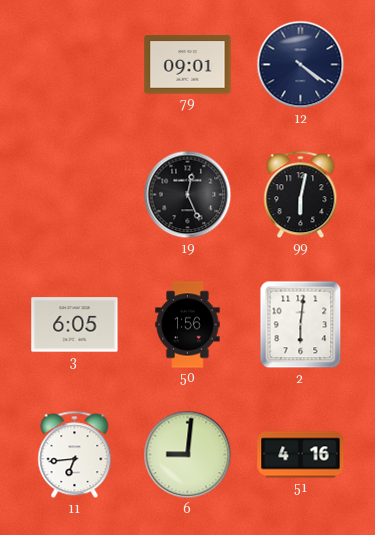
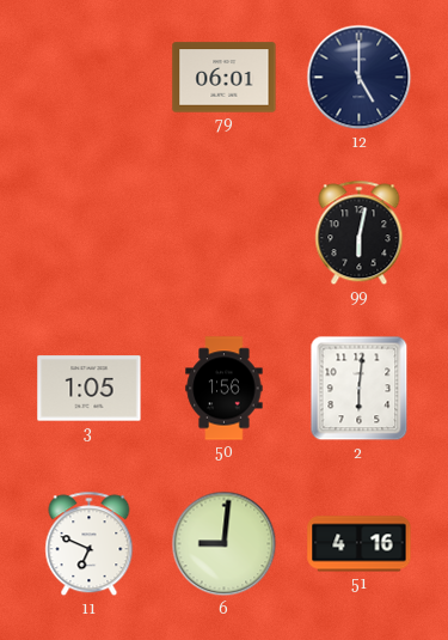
79: 09:01 -> 06:01
12: 4:21 -> 5:00
19: 12:26 -> none
3: 6:05 -> 1:05
11: 6:44 -> 6:49
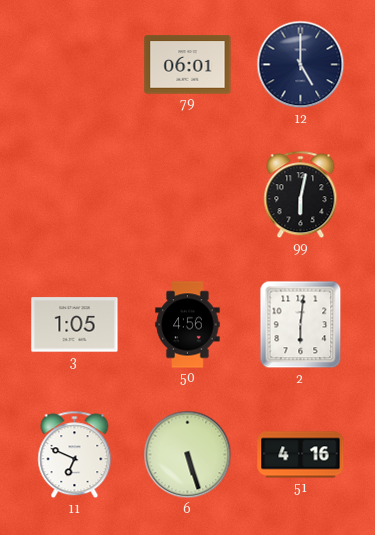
50: 1:56 -> 4:56
6: 9:01 -> 5:27
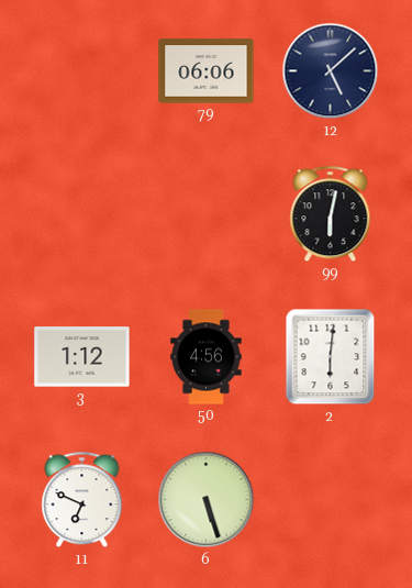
79: 06:01 -> 06:06
12: 5:00 -> 5:08
3: 1:05 -> 1:12
51: 4:16 -> none
